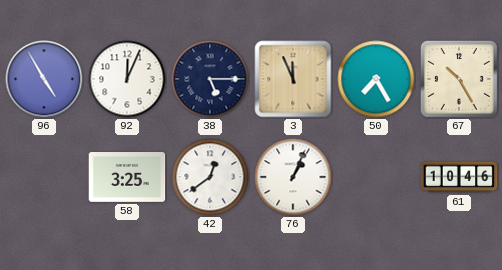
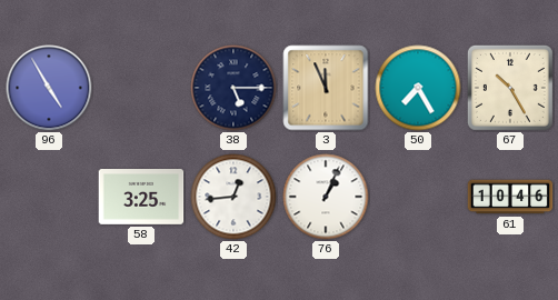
92: 12:04 -> none
42: 12:39 -> 12:44
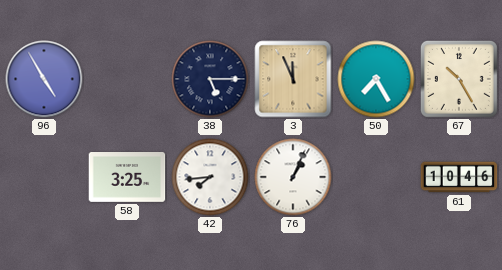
42: 12:44 -> 7:44
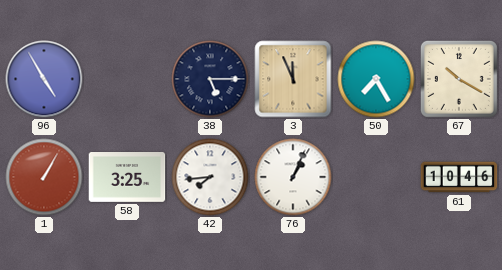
67: 10:25 -> 10:20
1: none -> 1:05
